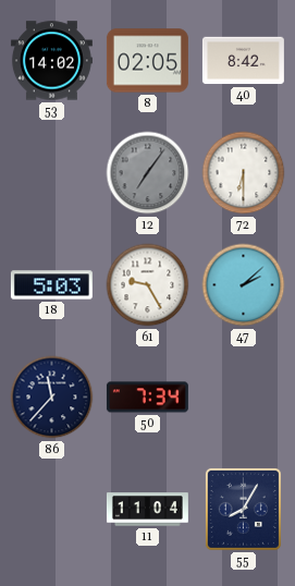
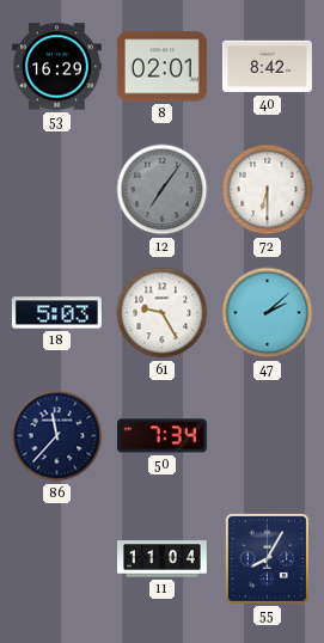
53: 14:02 -> 16:29
8: 02:05 -> 02:01
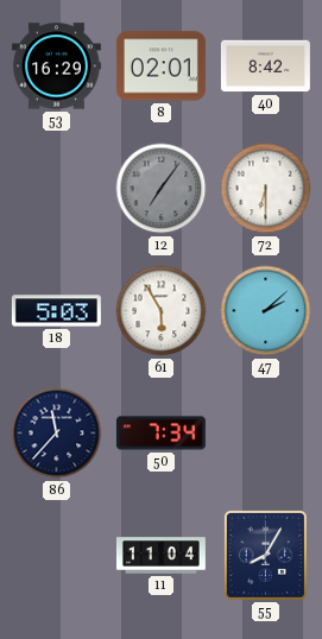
61: 9:25 -> 5:55
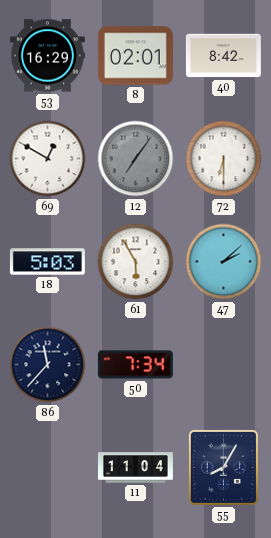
69: none -> 12:50
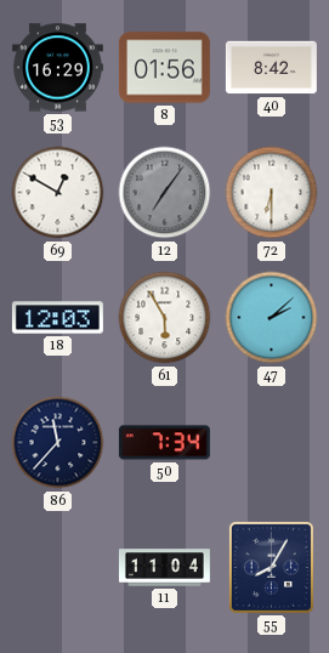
8: 02:01 -> 01:56
18: 5:03 -> 12:03
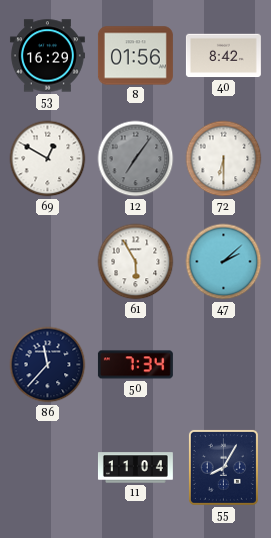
18: 12:03 -> none
